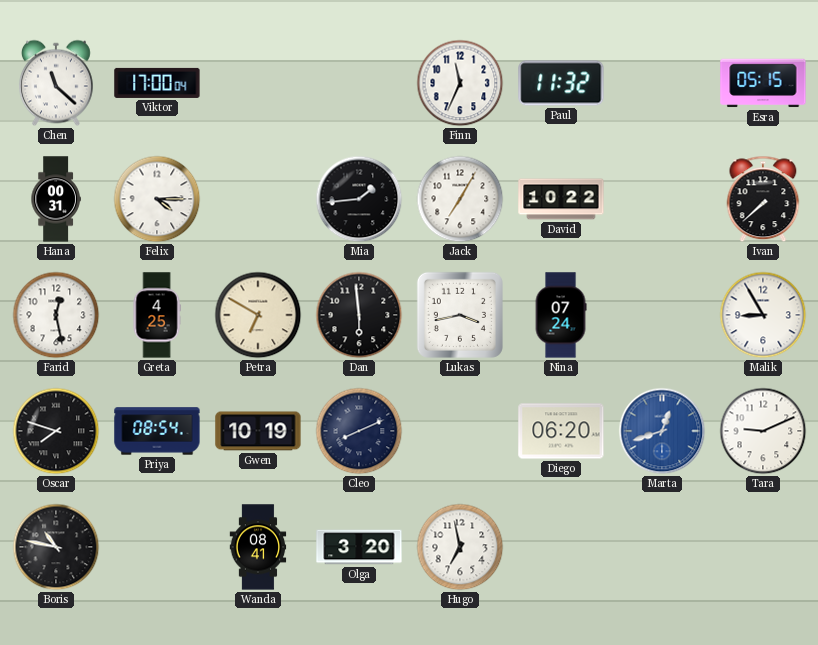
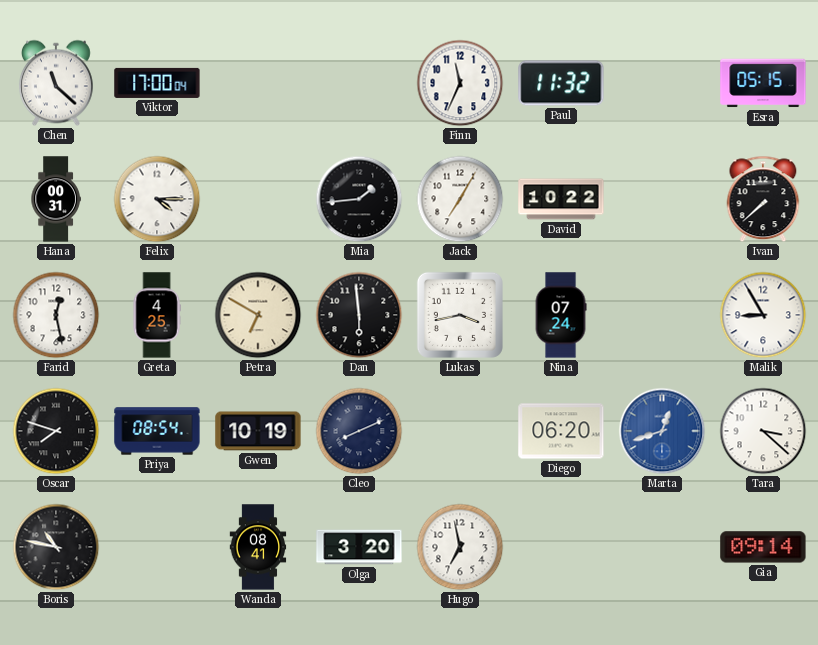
Tara: 9:11 -> 3:22
Gia: none -> 09:14
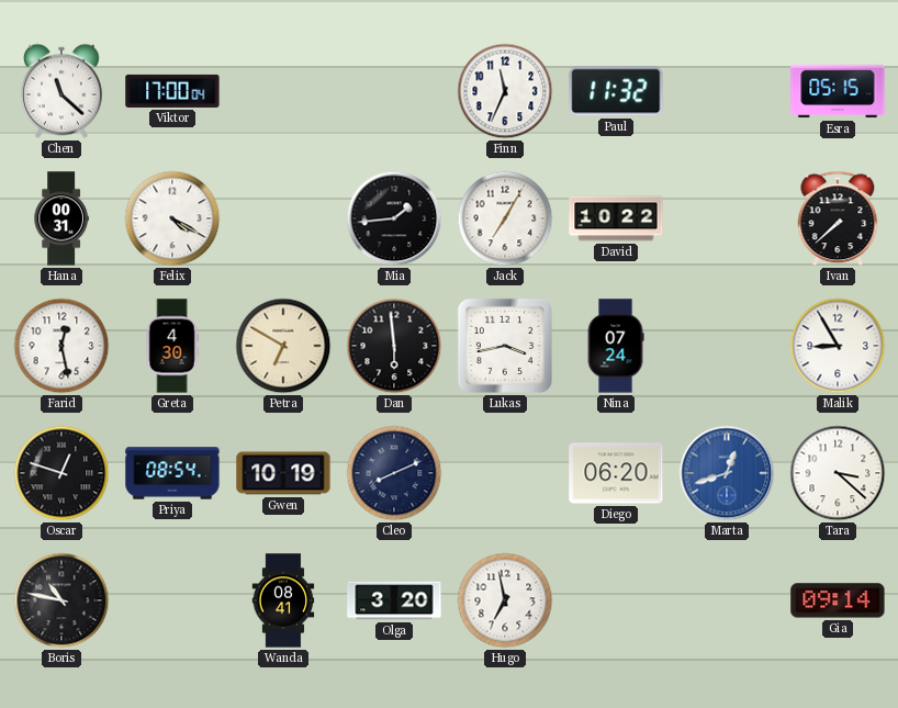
Felix: 4:15 -> 4:20
Greta: 4:25 -> 4:30
Oscar: 7:48 -> 12:48
